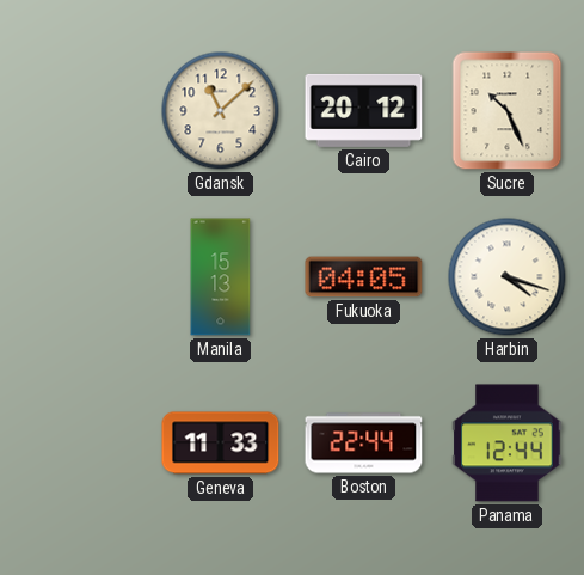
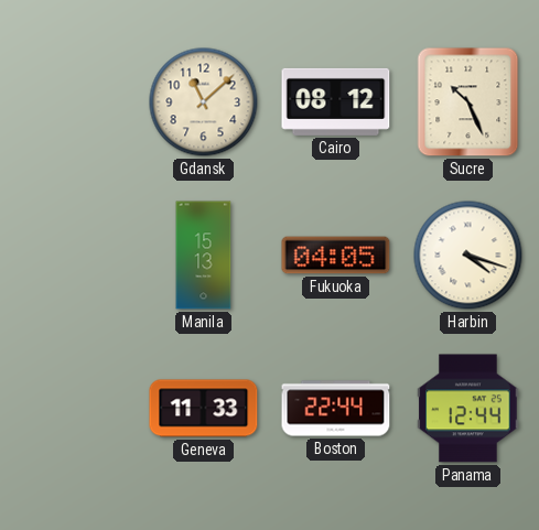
Cairo: 20:12 -> 08:12
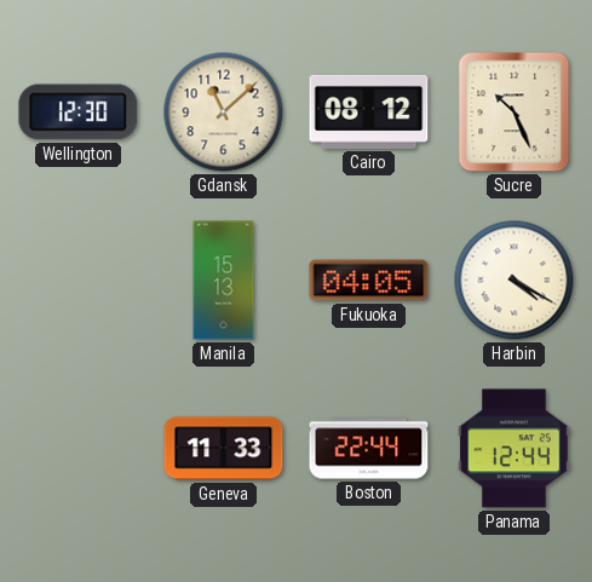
Wellington: none -> 12:30
Harbin: 4:18 -> 4:20
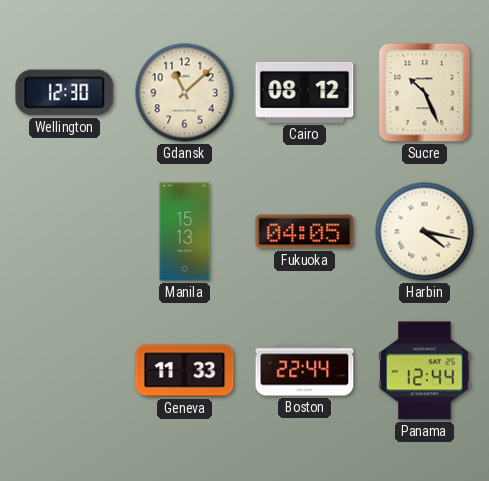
Harbin: 4:20 -> 4:17
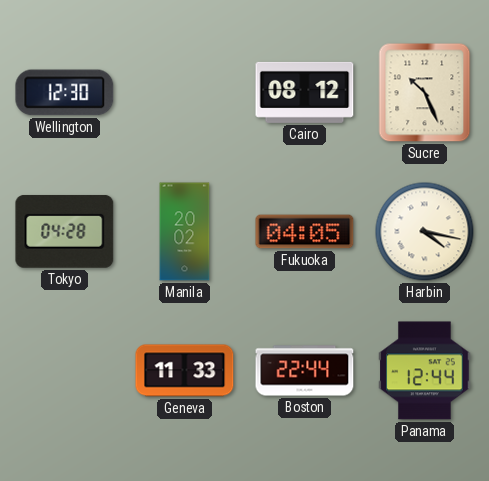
Gdansk: 11:08 -> none
Tokyo: none -> 04:28
Manila: 15:13 -> 20:02
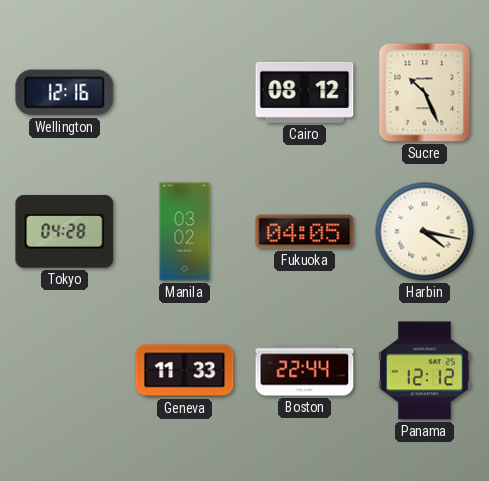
Wellington: 12:30 -> 12:16
Manila: 20:02 -> 03:02
Panama: 12:44 -> 12:12
